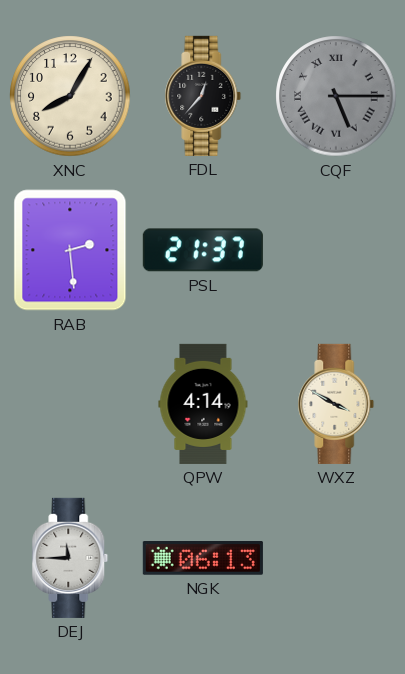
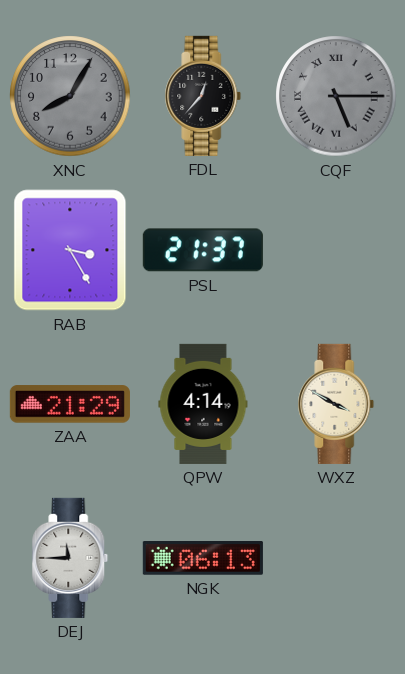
XNC dial: cream -> grey
RAB: 2:29 -> 3:25
ZAA: none -> 21:29
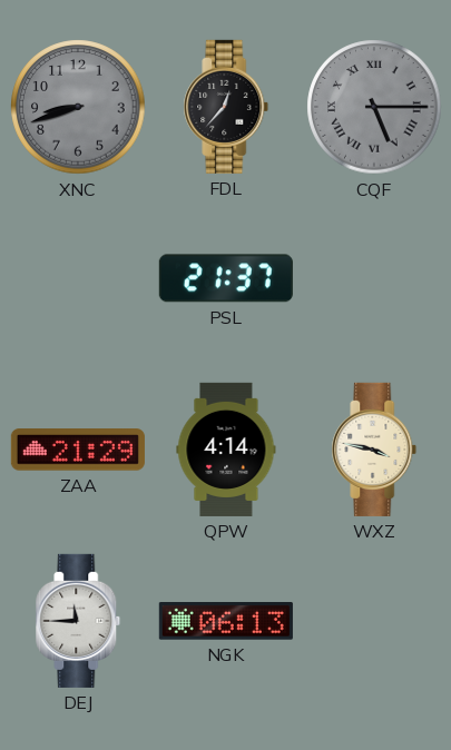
XNC: 8:05 -> 8:42
RAB: 3:25 -> none
WXZ: 3:50 -> 3:47
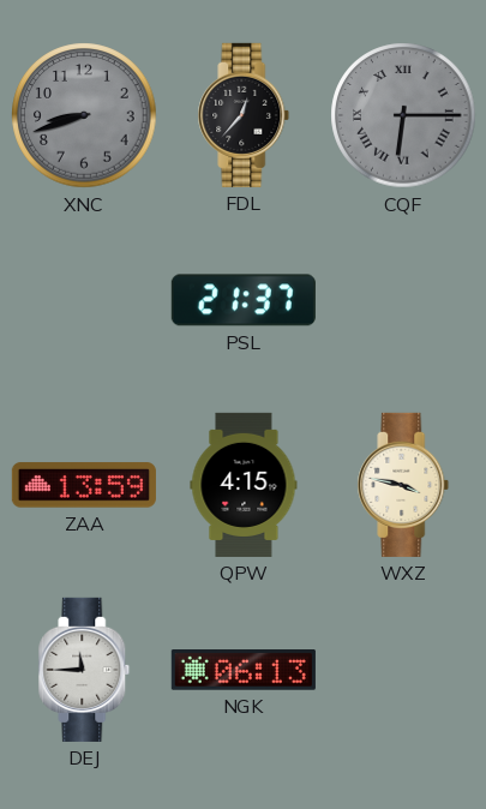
CQF: 5:15 -> 6:15
ZAA: 21:29 -> 13:59
QPW: 4:14 -> 4:15
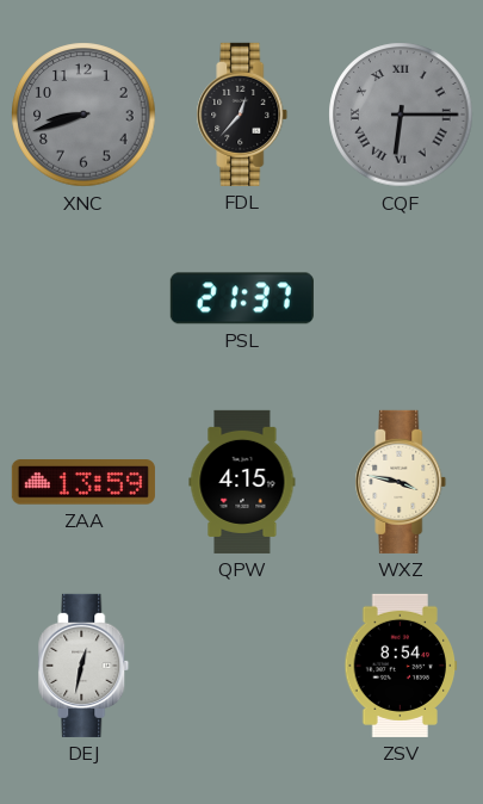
DEJ: 11:45 -> 12:32
NGK: 06:13 -> none
ZSV: none -> 8:54
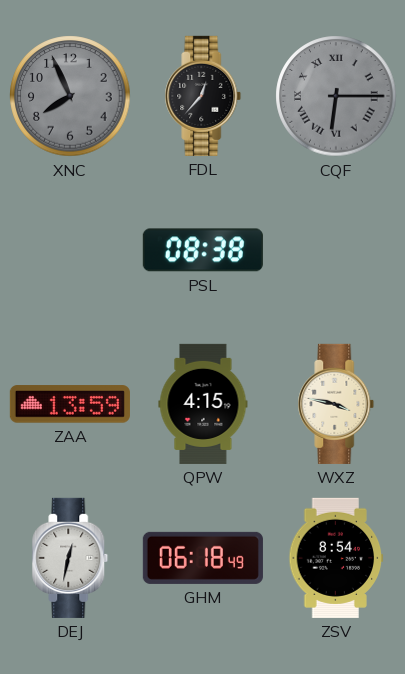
XNC: 8:42 -> 7:56
PSL: 21:37 -> 08:38
GHM: none -> 06:18
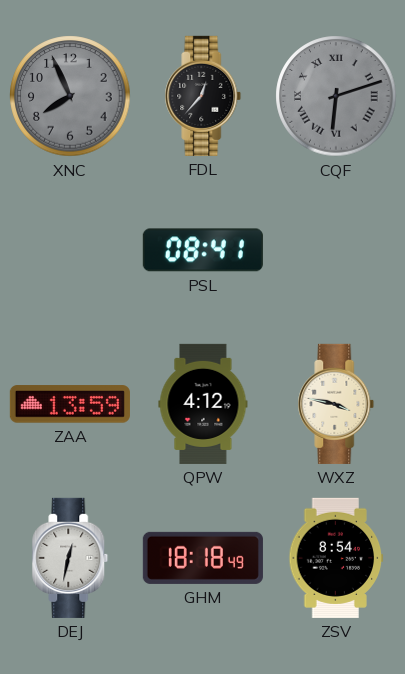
CQF: 6:15 -> 6:12
PSL: 08:38 -> 08:41
QPW: 4:15 -> 4:12
GHM: 06:18 -> 18:18
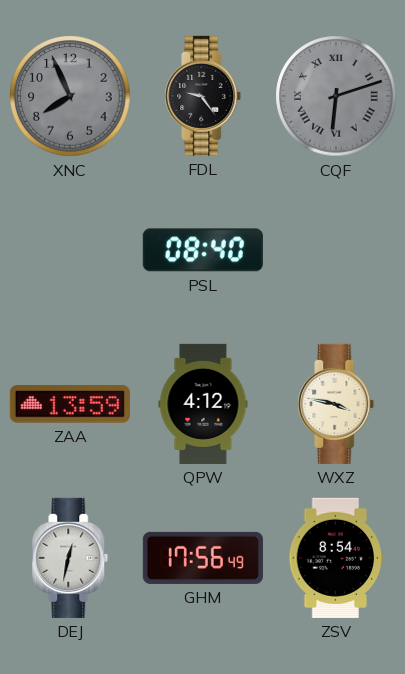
FDL: 12:37 -> 9:24
PSL: 08:41 -> 08:40
GHM: 18:18 -> 17:56
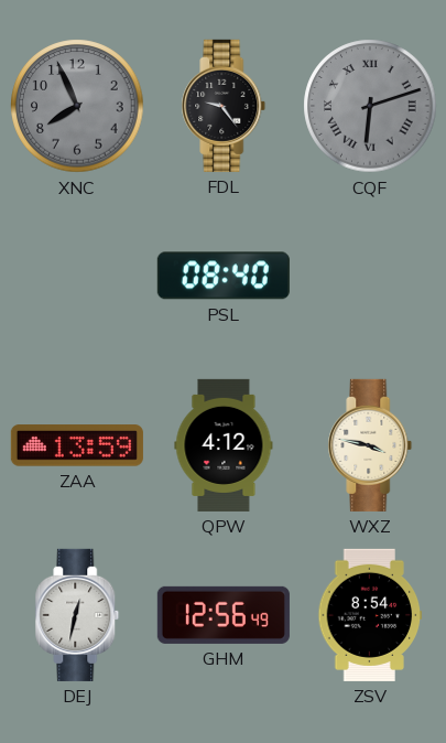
GHM: 17:56 -> 12:56
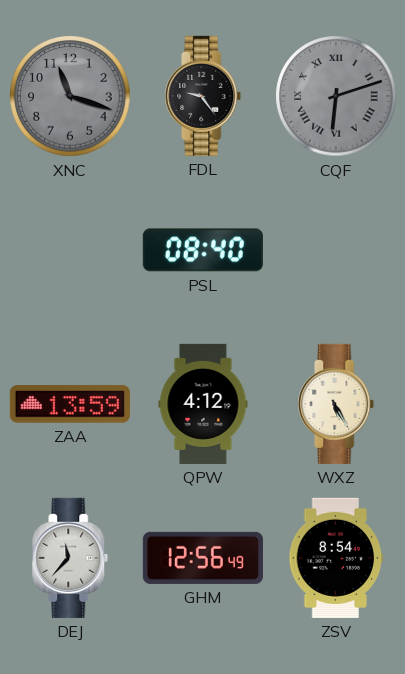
XNC: 7:56 -> 11:18
WXZ: 3:47 -> 5:25
DEJ: 12:32 -> 11:37
